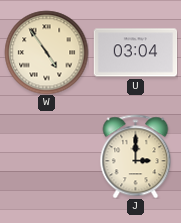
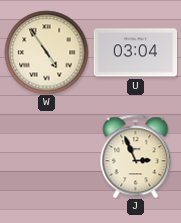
J: 3:00 -> 2:56
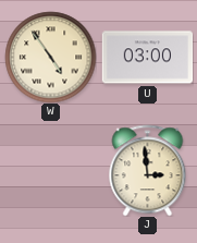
U: 03:04 -> 03:00
J: 2:56 -> 2:59
